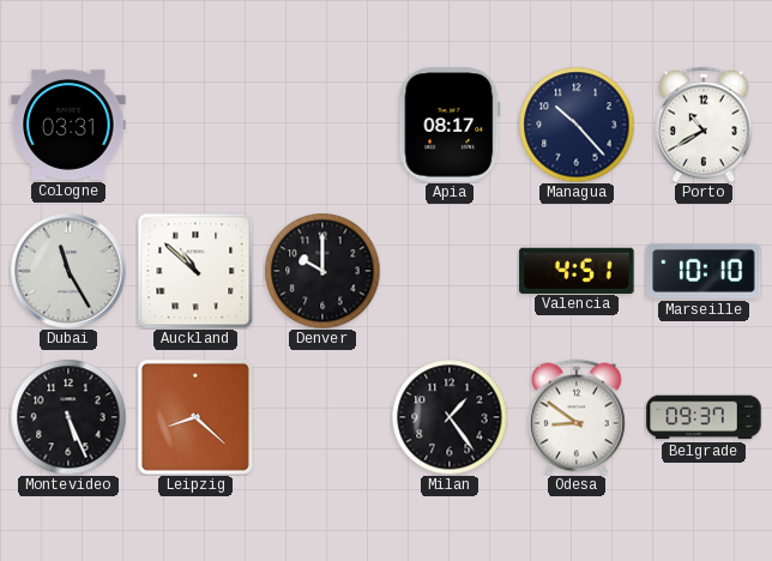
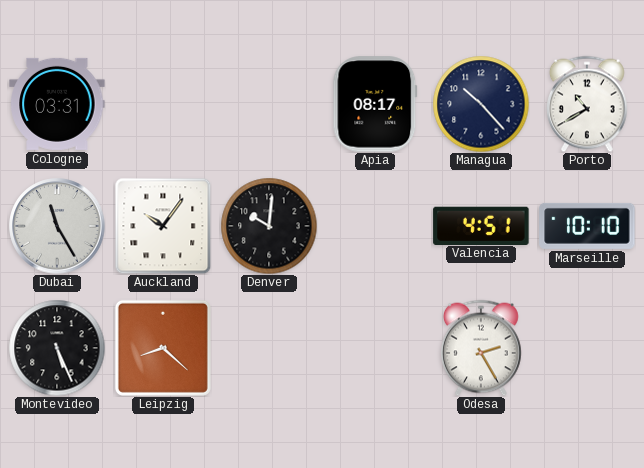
Auckland: 10:52 -> 10:06
Denver: 10:00 -> 10:01
Milan: 1:24 -> none
Odesa: 8:51 -> 2:25
Belgrade: 09:37 -> none
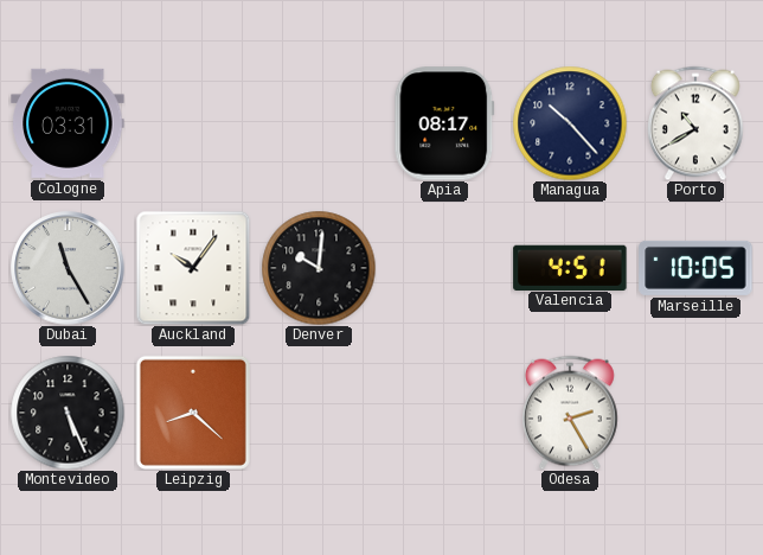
Marseille: 10:10 -> 10:05
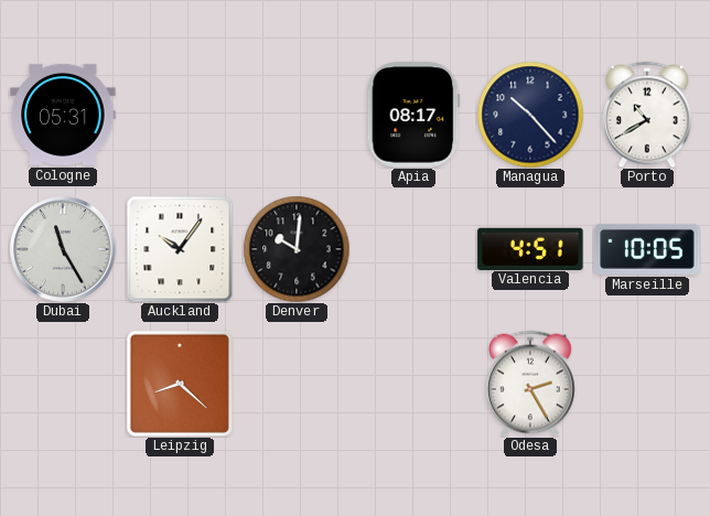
Cologne: 03:31 -> 05:31
Montevideo: 5:26 -> none
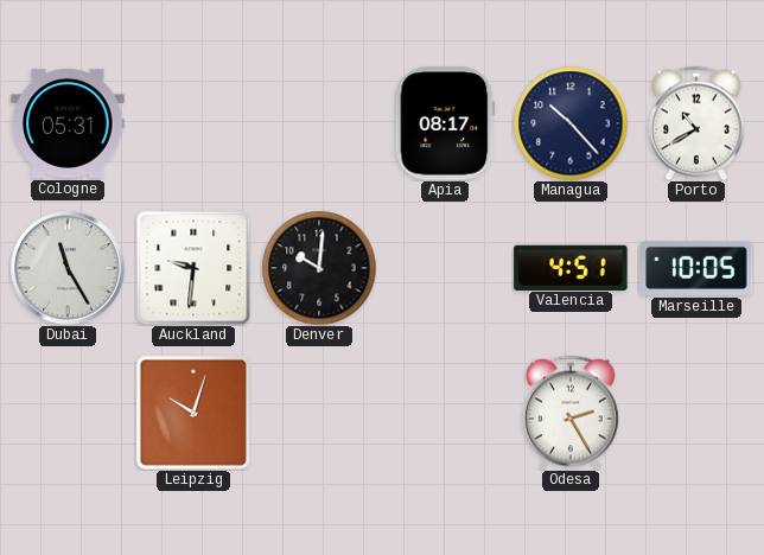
Auckland: 10:06 -> 9:31
Leipzig: 8:22 -> 10:03
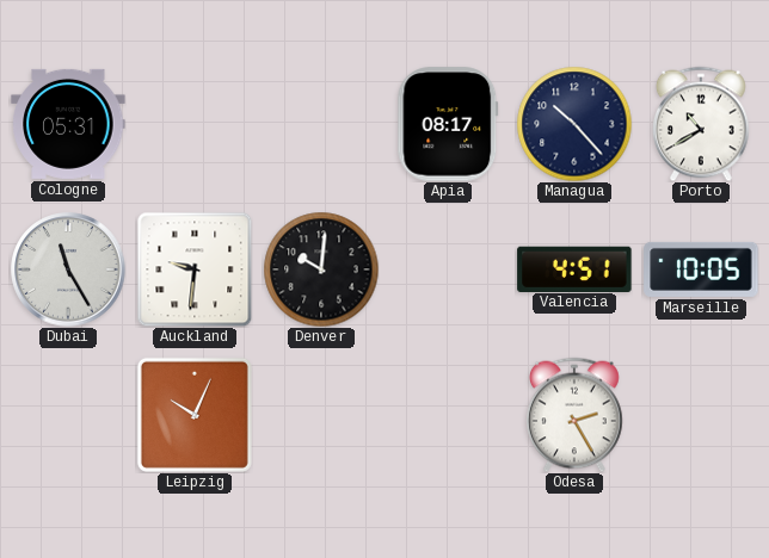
Leipzig: 10:03 -> 10:04
